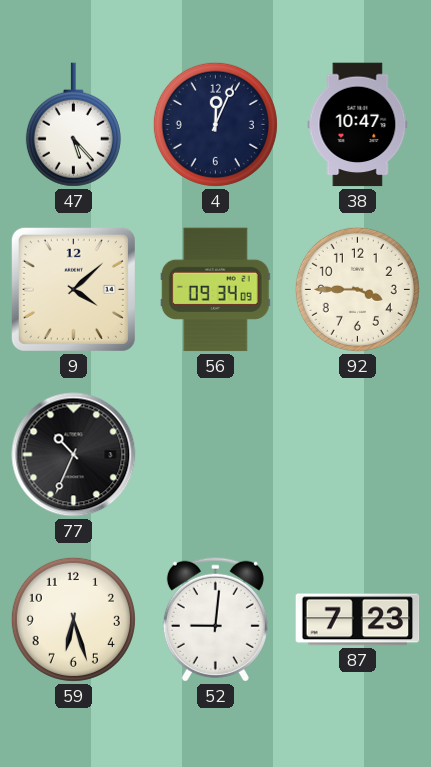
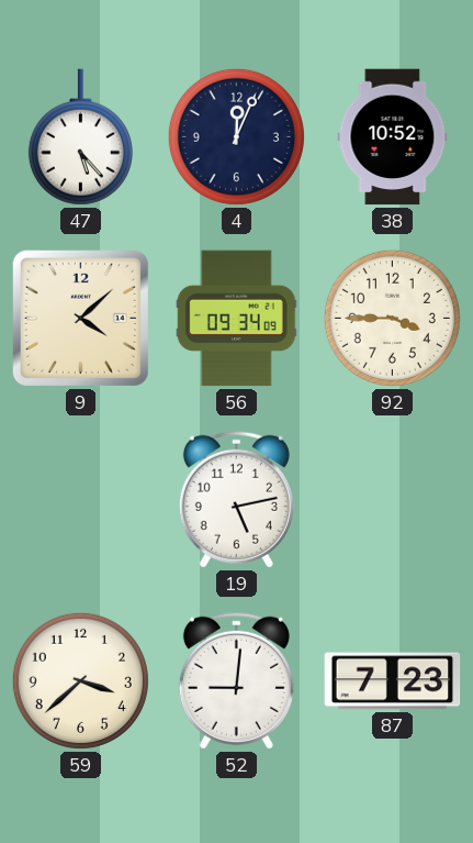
38: 10:47 -> 10:52
77: 10:34 -> none
19: none -> 5:13
59: 6:27 -> 3:38
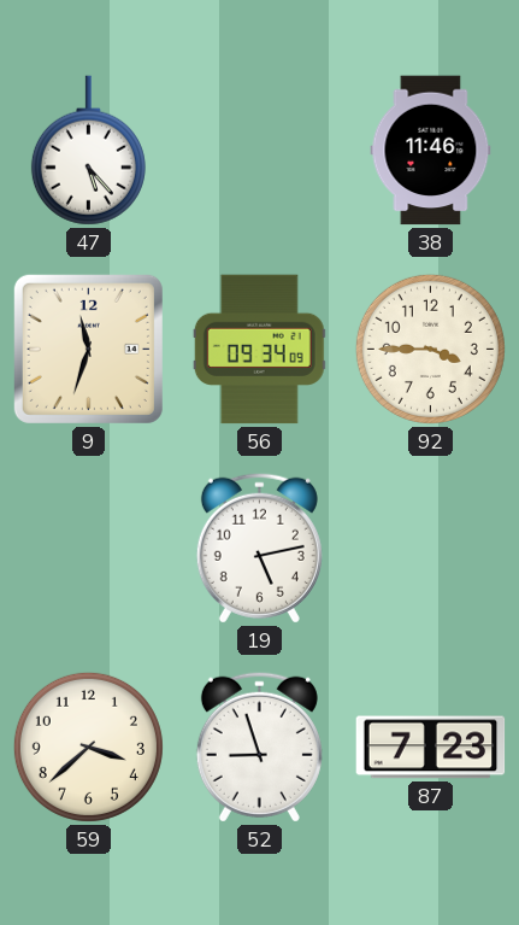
4: 12:04 -> none
38: 10:52 -> 11:46
9: 4:08 -> 11:33
52: 9:01 -> 8:57
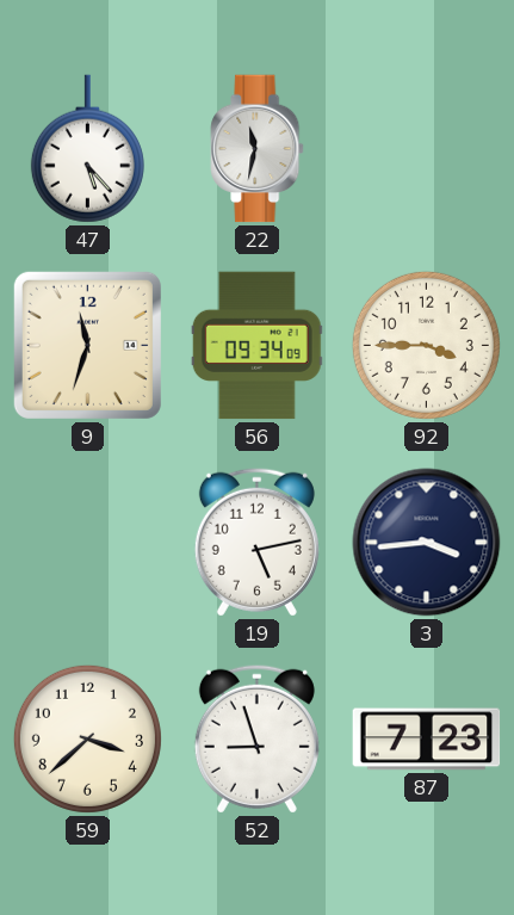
22: none -> 11:32
38: 11:46 -> none
3: none -> 3:44
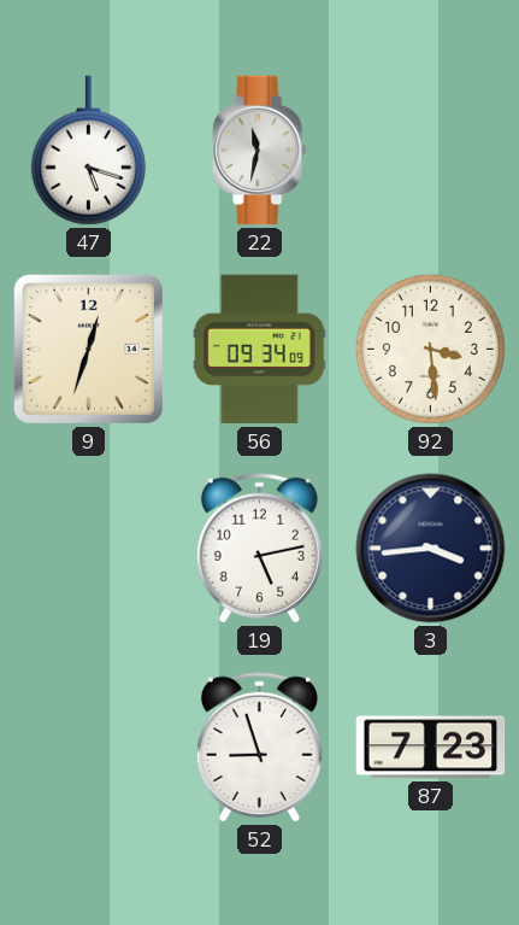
47: 5:23 -> 5:18
9: 11:33 -> 12:33
92: 3:45 -> 3:29
59: 3:38 -> none
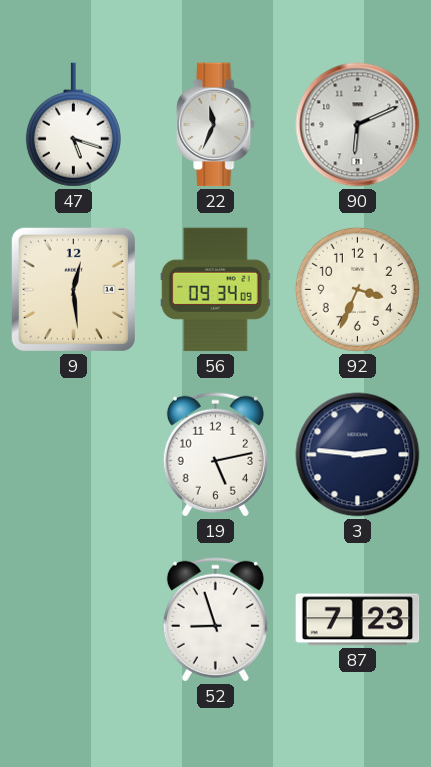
22: 11:32 -> 11:34
90: none -> 6:11
9: 12:33 -> 12:29
92: 3:29 -> 3:34
3: 3:44 -> 2:46
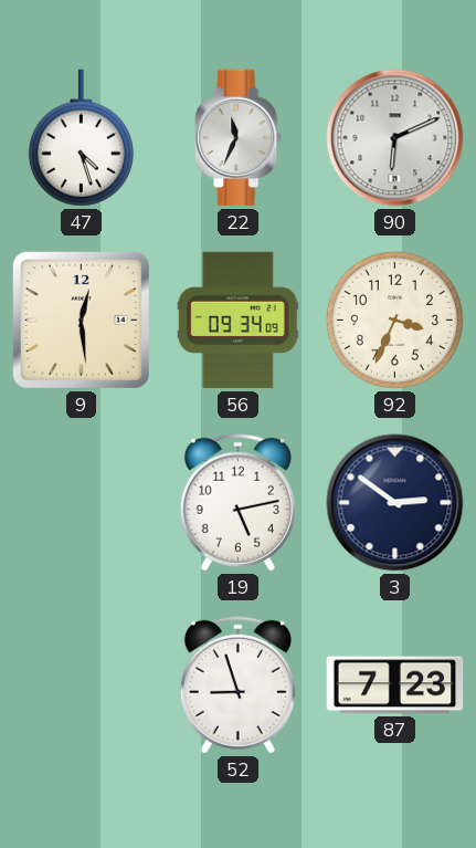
47: 5:18 -> 4:27
3: 2:46 -> 2:51
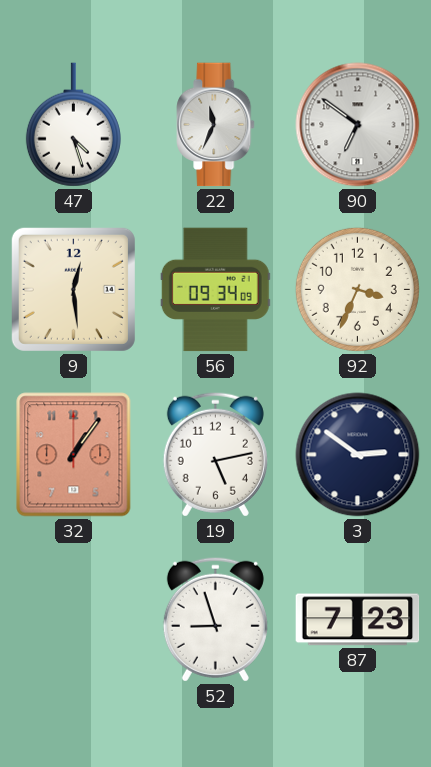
90: 6:11 -> 6:51
32: none -> 1:06
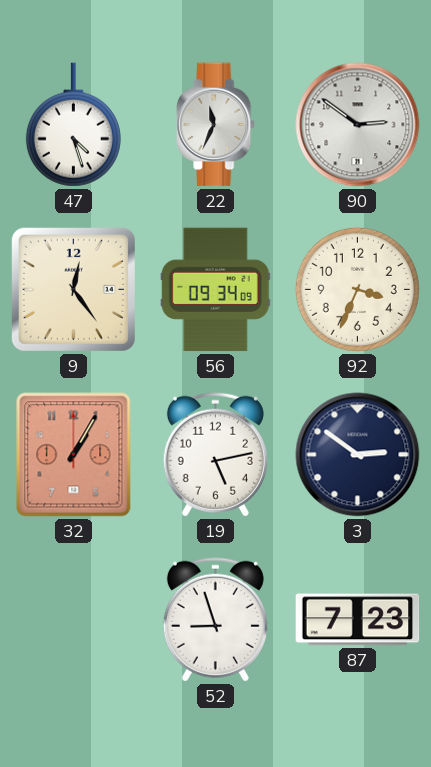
90: 6:51 -> 2:51
9: 12:29 -> 12:24
32: 1:06 -> 1:05
